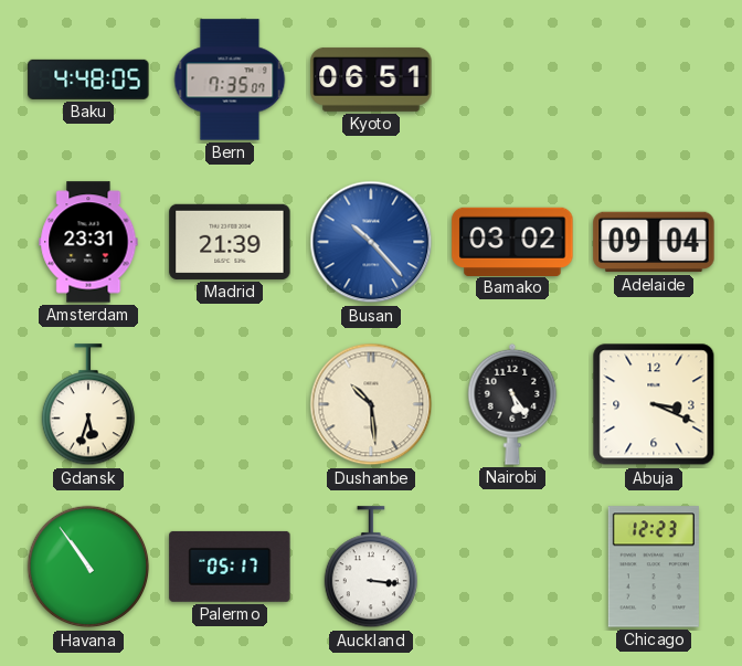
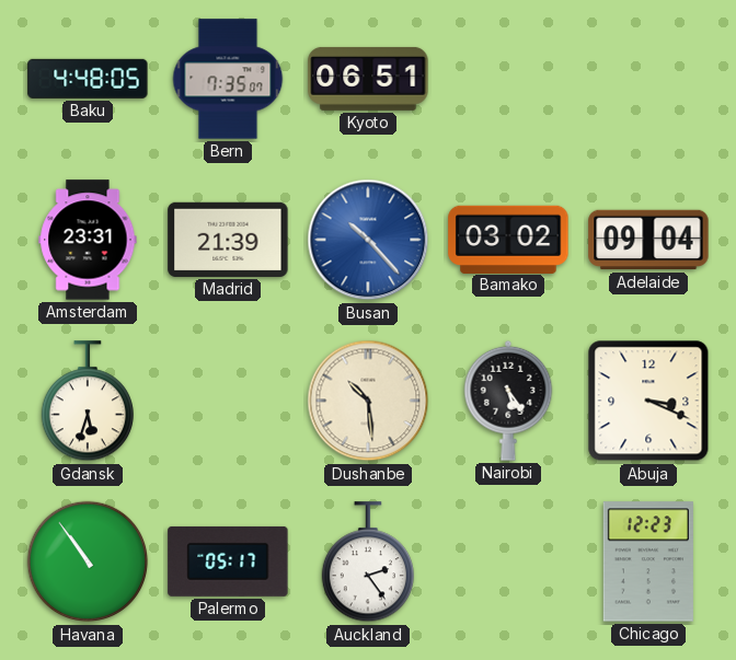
Auckland: 3:16 -> 2:24
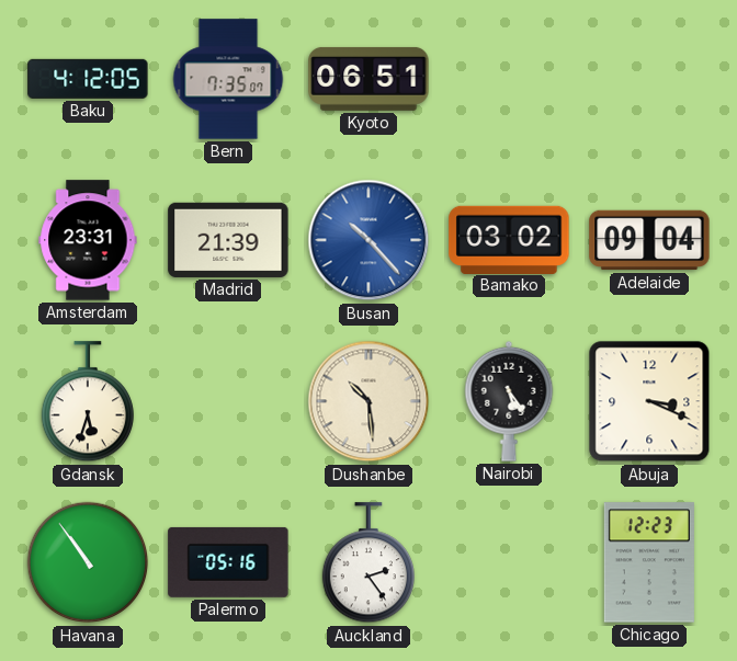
Baku: 4:48 -> 4:12
Palermo: 05:17 -> 05:16
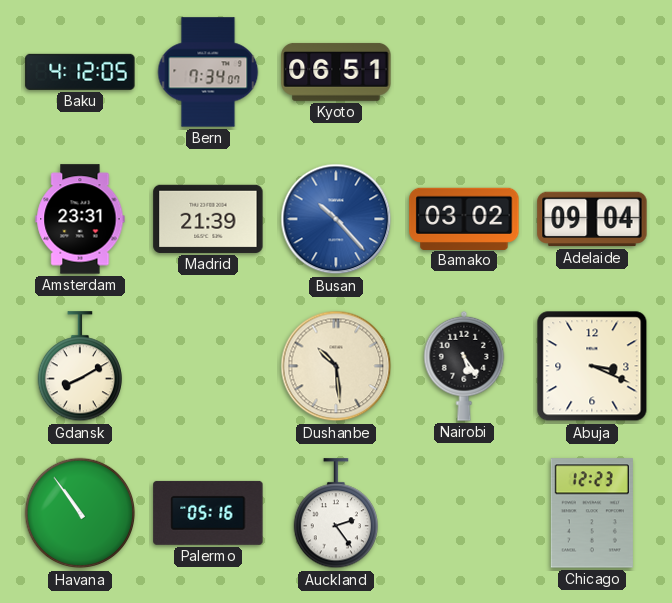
Bern: 7:35 -> 7:34
Gdansk: 5:33 -> 8:10
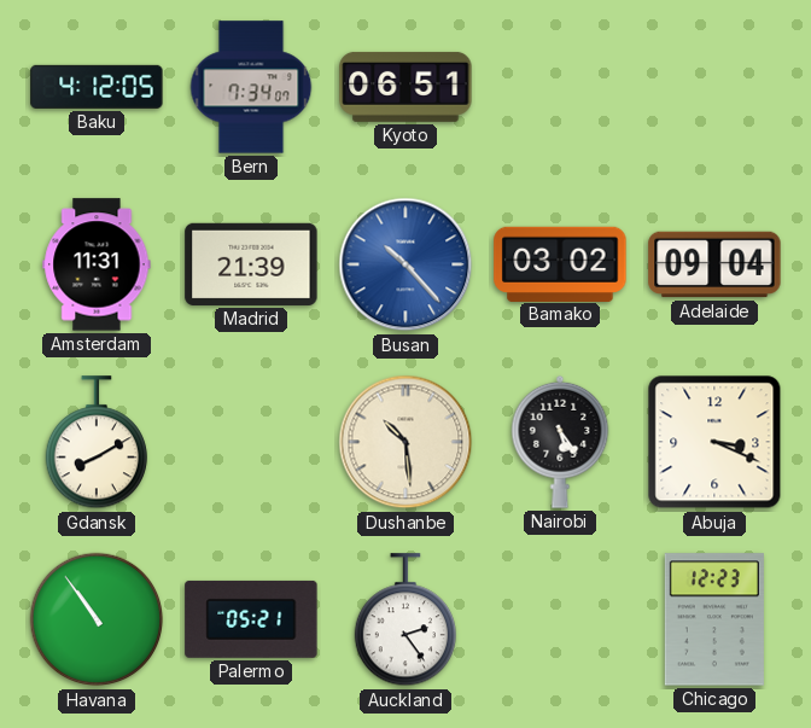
Amsterdam: 23:31 -> 11:31
Palermo: 05:16 -> 05:21
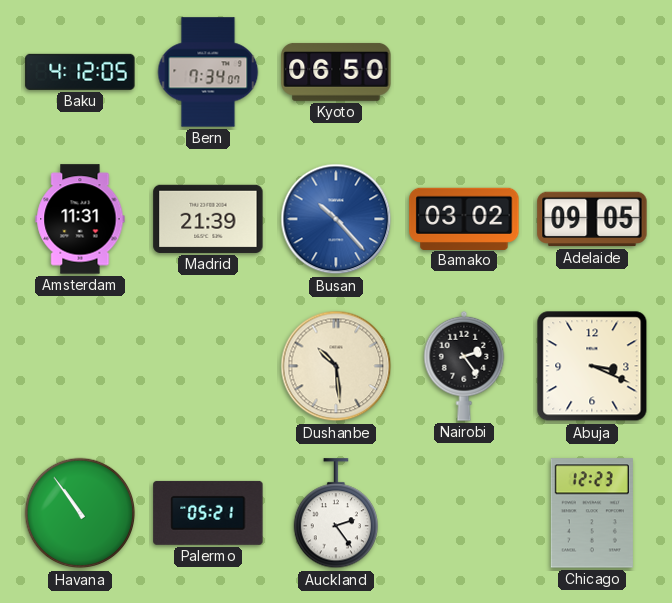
Kyoto: 06:51 -> 06:50
Adelaide: 09:04 -> 09:05
Gdansk: 8:10 -> none
Nairobi: 5:24 -> 2:24
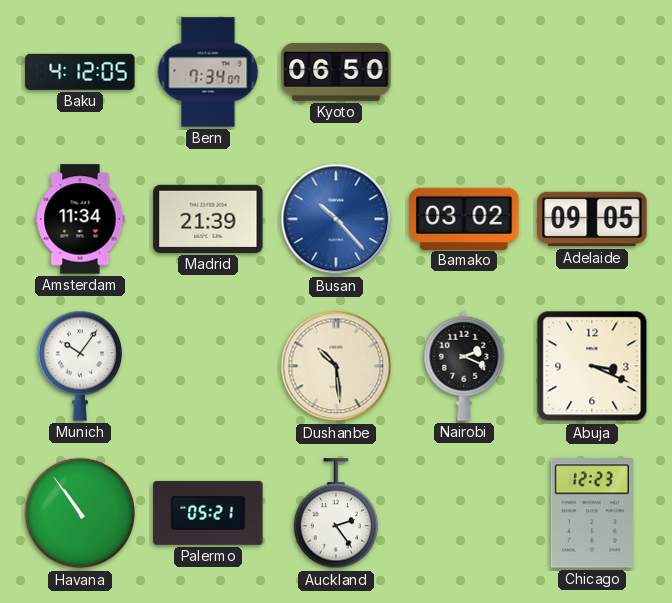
Amsterdam: 11:31 -> 11:34
Munich: none -> 10:06
Nairobi: 2:24 -> 2:19
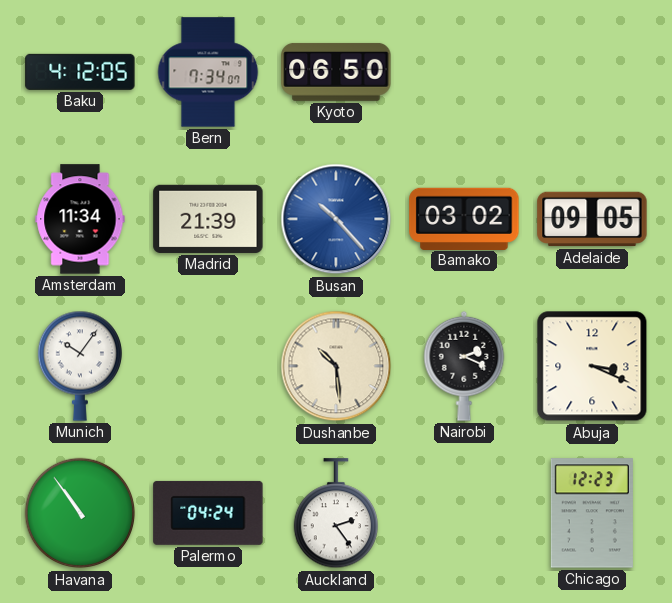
Palermo: 05:21 -> 04:24
